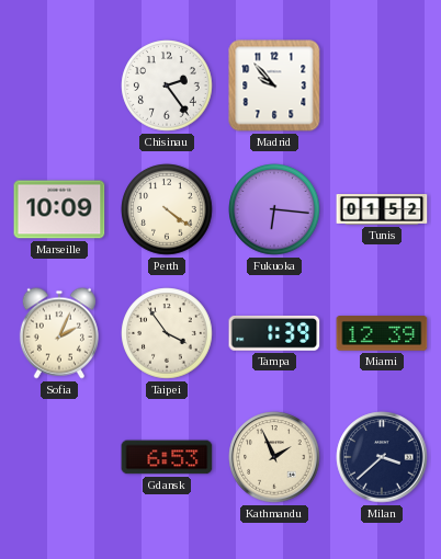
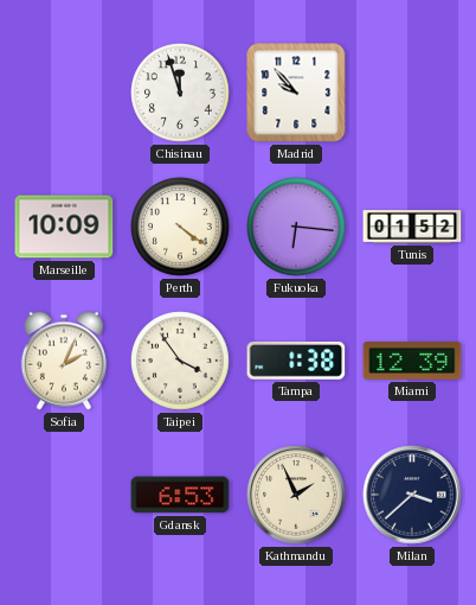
Chisinau: 2:24 -> 11:57
Tampa: 1:39 -> 1:38
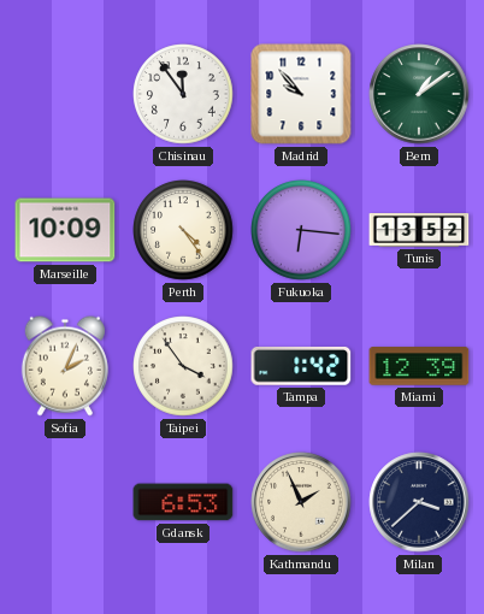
Chisinau: 11:57 -> 11:54
Bern: none -> 1:09
Perth: 4:21 -> 4:24
Tunis: 01:52 -> 13:52
Tampa: 1:38 -> 1:42
